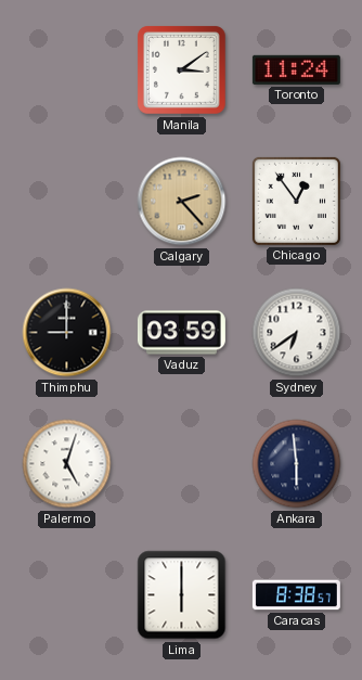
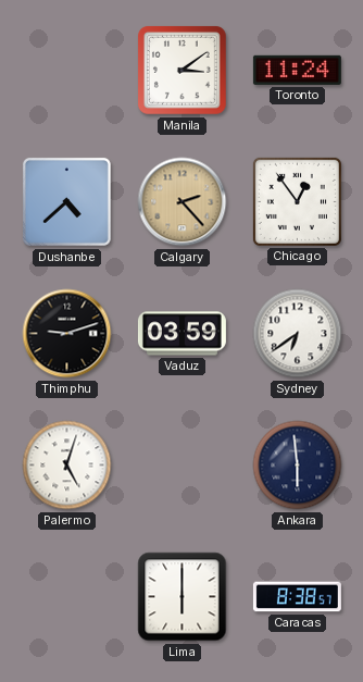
Dushanbe: none -> 4:38
Thimphu: 9:00 -> 9:12
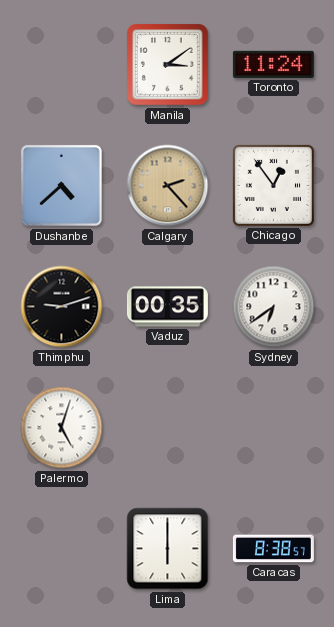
Vaduz: 03:59 -> 00:35
Ankara: 5:59 -> none
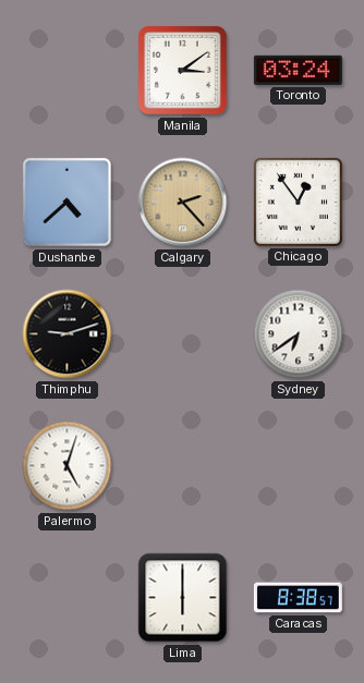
Toronto: 11:24 -> 03:24
Vaduz: 00:35 -> none
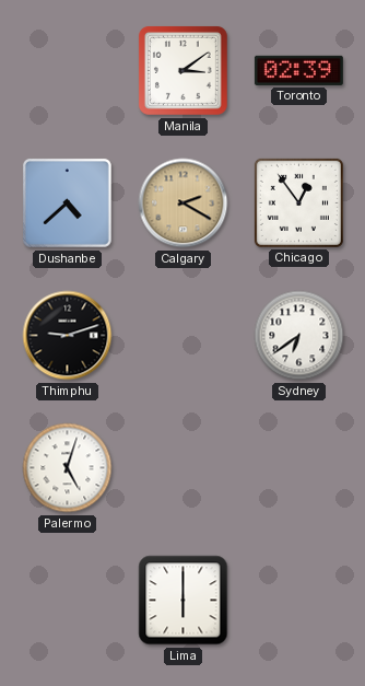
Toronto: 03:24 -> 02:39
Calgary: 2:23 -> 2:20
Caracas: 8:38 -> none
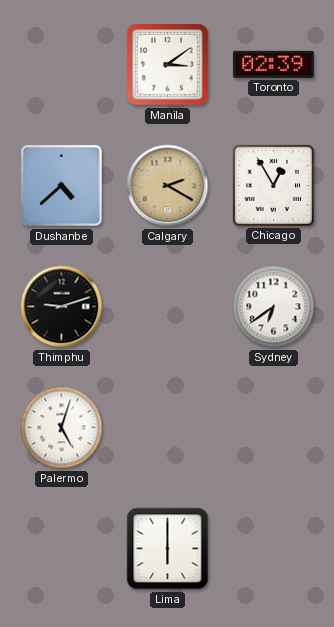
Chicago: 12:54 -> 12:55
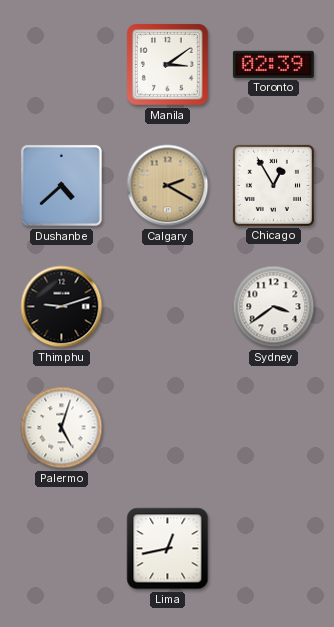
Sydney: 6:39 -> 3:39
Lima: 6:00 -> 12:43
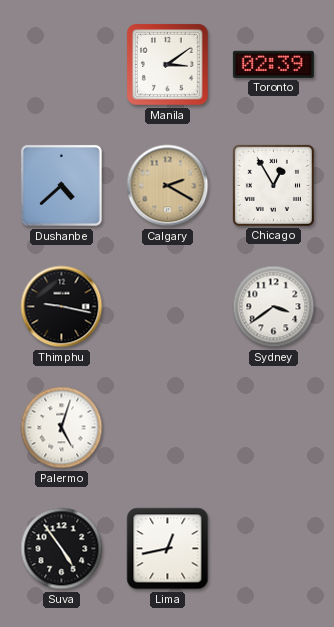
Thimphu: 9:12 -> 9:17
Suva: none -> 4:54
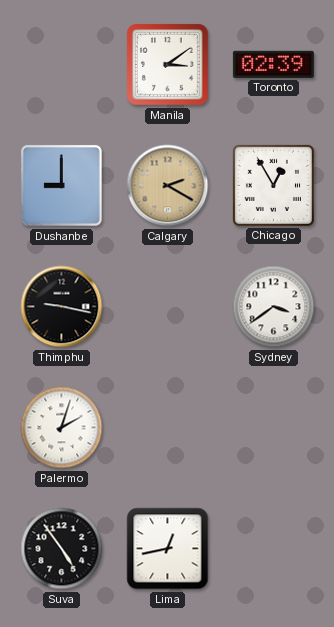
Dushanbe: 4:38 -> 9:00
Palermo: 5:03 -> 2:03
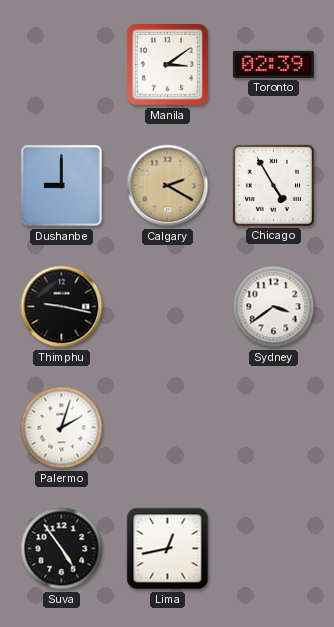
Chicago: 12:55 -> 4:55
